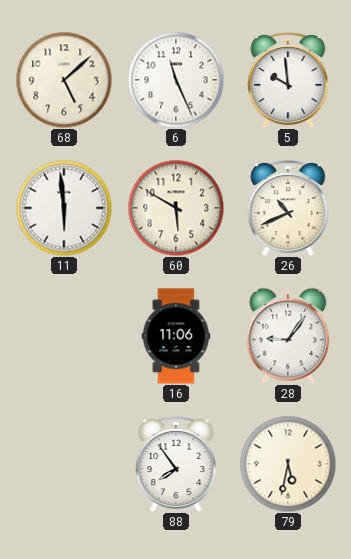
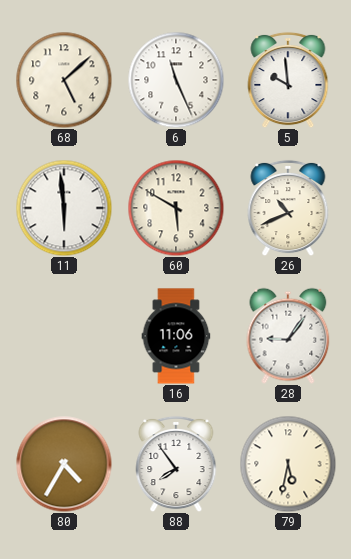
80: none -> 4:35
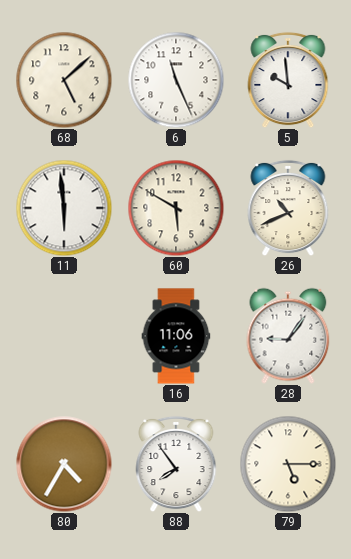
79: 5:32 -> 5:15
